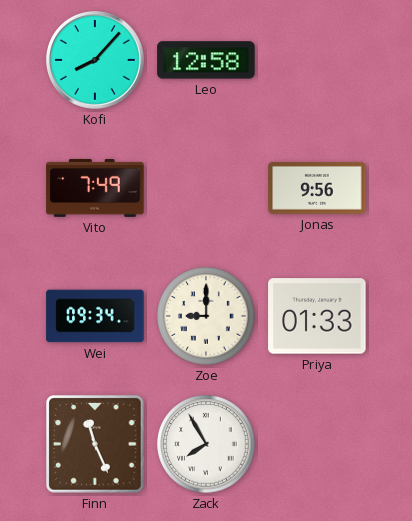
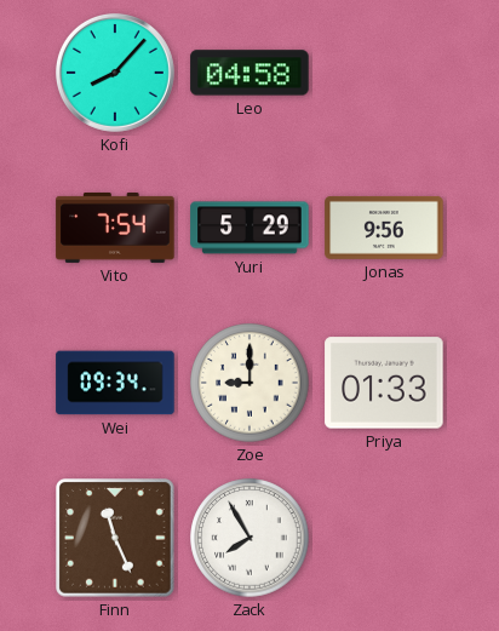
Leo: 12:58 -> 04:58
Vito: 7:49 -> 7:54
Yuri: none -> 5:29
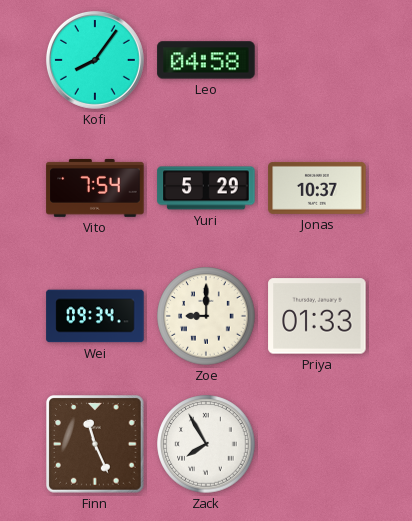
Kofi: 8:07 -> 8:06
Jonas: 9:56 -> 10:37
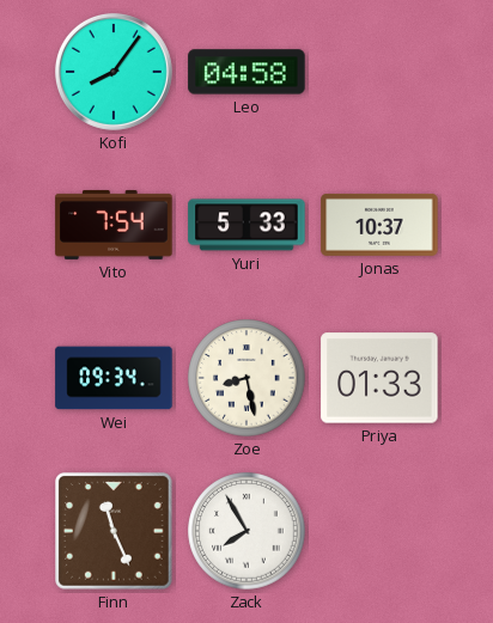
Yuri: 5:29 -> 5:33
Zoe: 9:00 -> 8:28
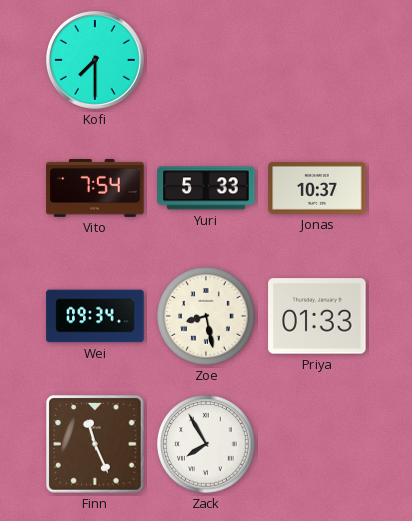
Kofi: 8:06 -> 7:30
Leo: 04:58 -> none
